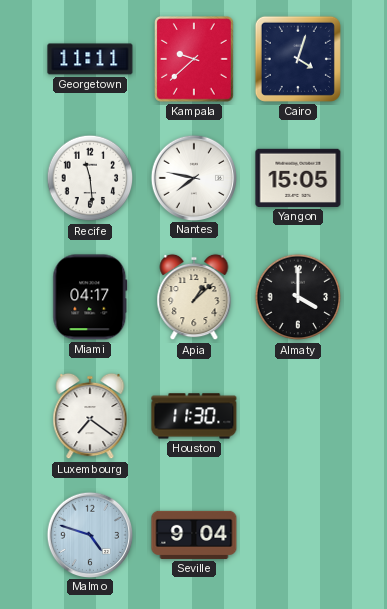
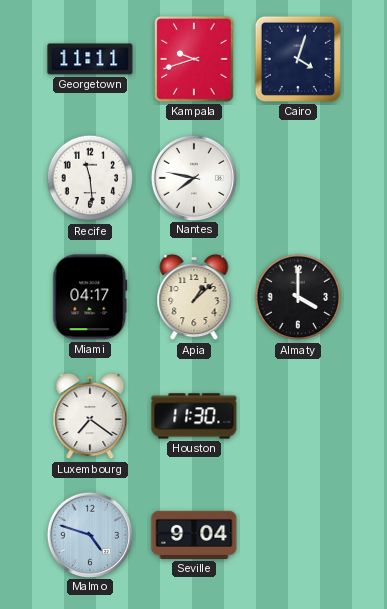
Kampala: 9:38 -> 9:42
Yangon: 15:05 -> none
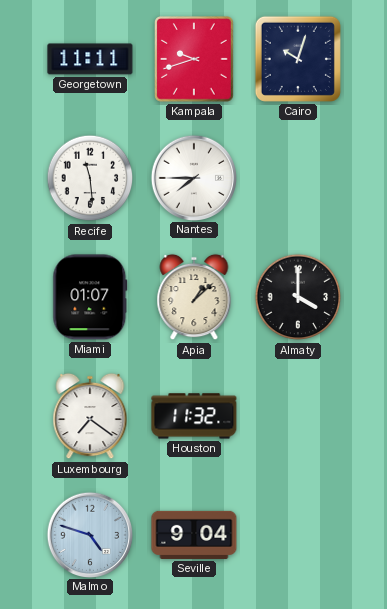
Cairo: 4:03 -> 10:03
Nantes: 7:47 -> 7:45
Miami: 04:17 -> 01:07
Houston: 11:30 -> 11:32
